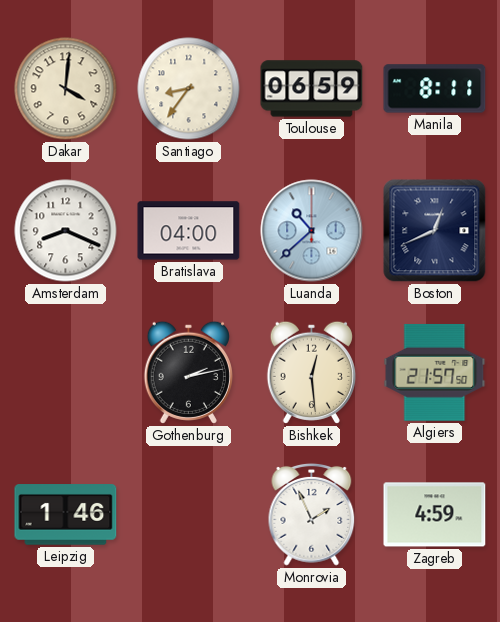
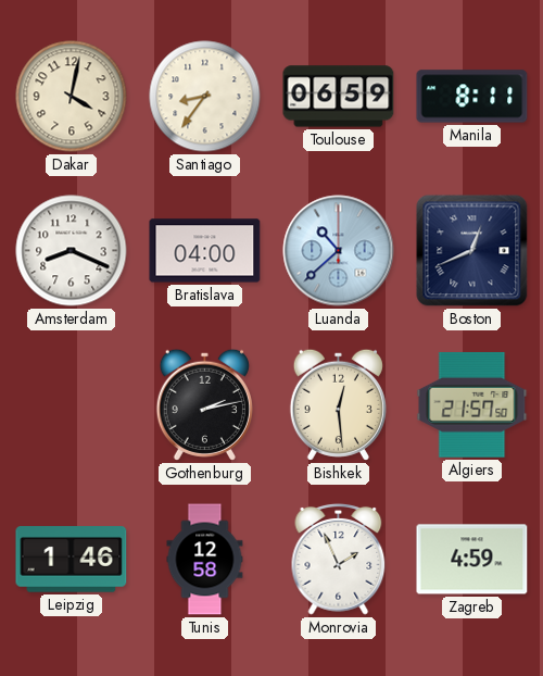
Dakar: 4:01 -> 4:02
Tunis: none -> 12:58
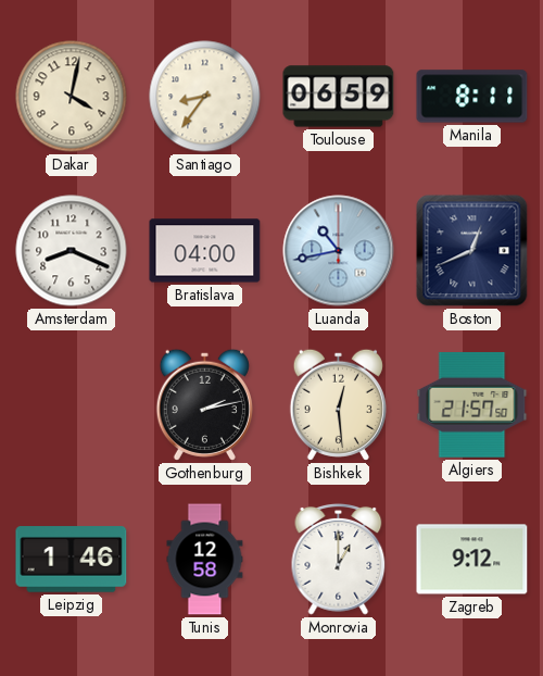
Luanda: 10:38 -> 10:43
Monrovia: 1:56 -> 1:00
Zagreb: 4:59 -> 9:12
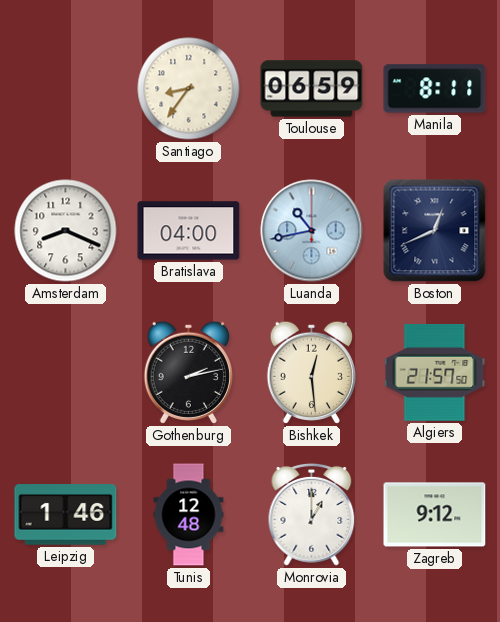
Dakar: 4:02 -> none
Tunis: 12:58 -> 12:48
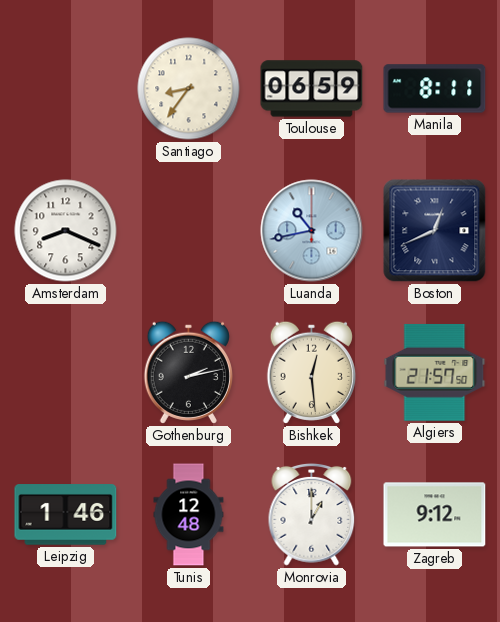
Bratislava: 04:00 -> none
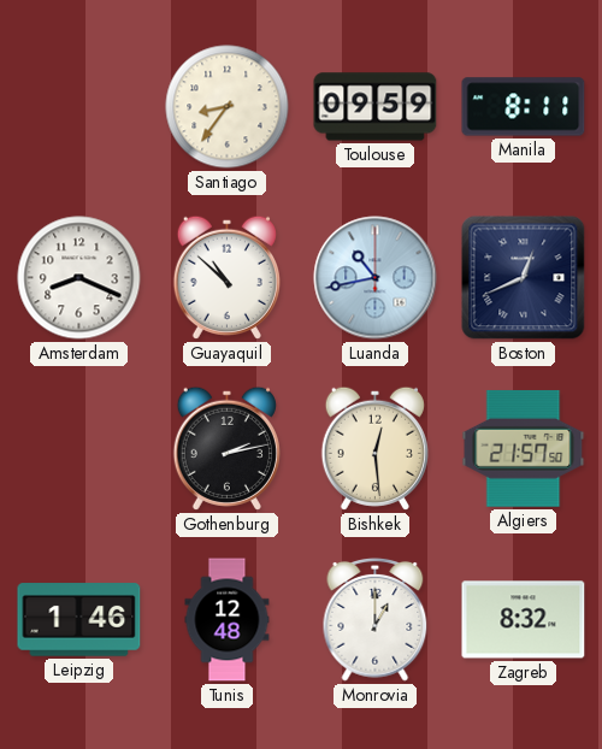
Toulouse: 06:59 -> 09:59
Guayaquil: none -> 10:52
Zagreb: 9:12 -> 8:32
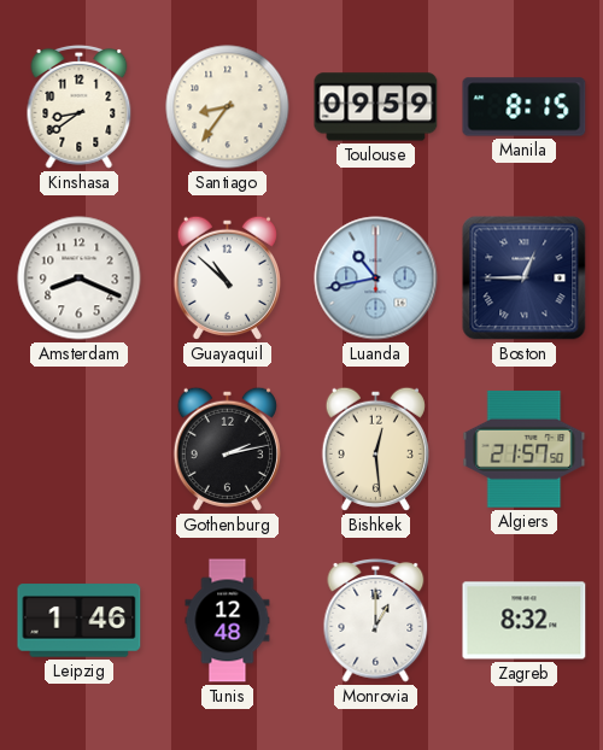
Kinshasa: none -> 8:39
Manila: 8:11 -> 8:15
Boston: 12:41 -> 12:45
